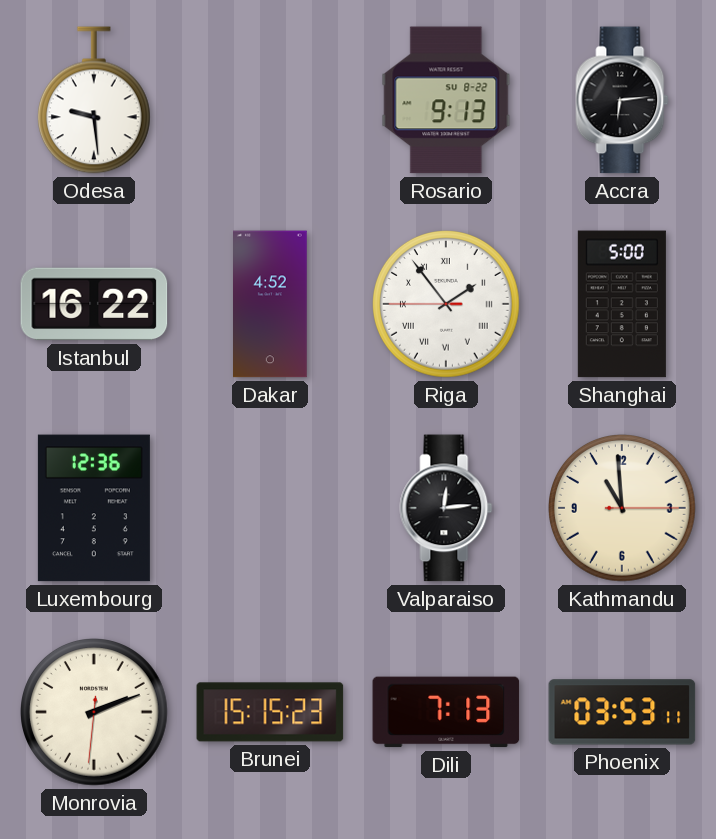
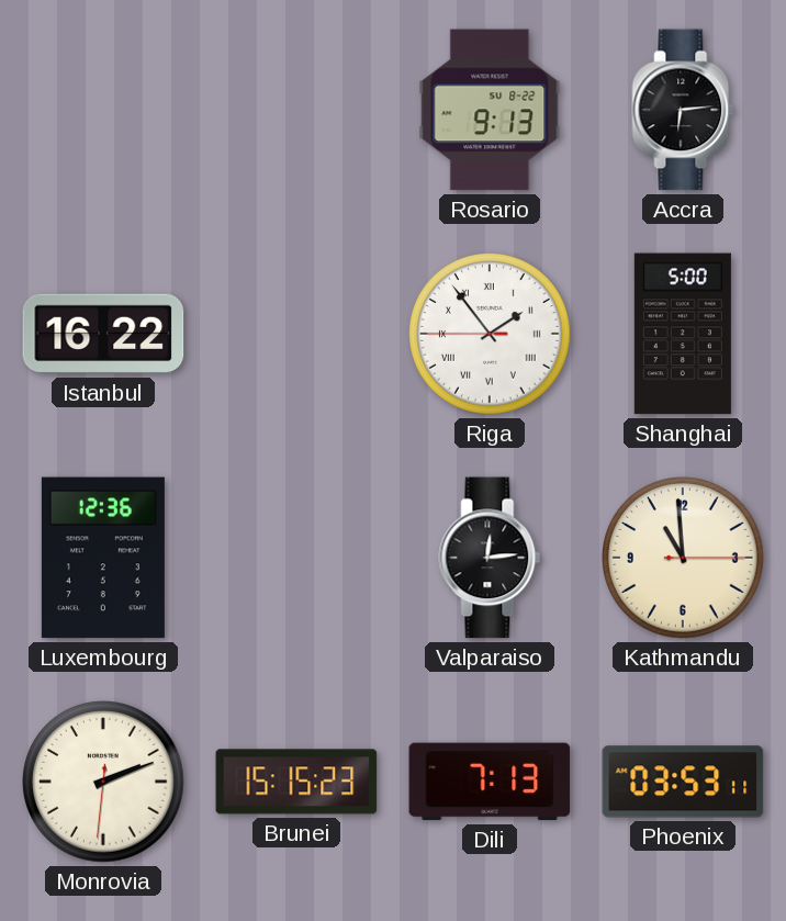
Odesa: 9:29 -> none
Dakar: 4:52 -> none
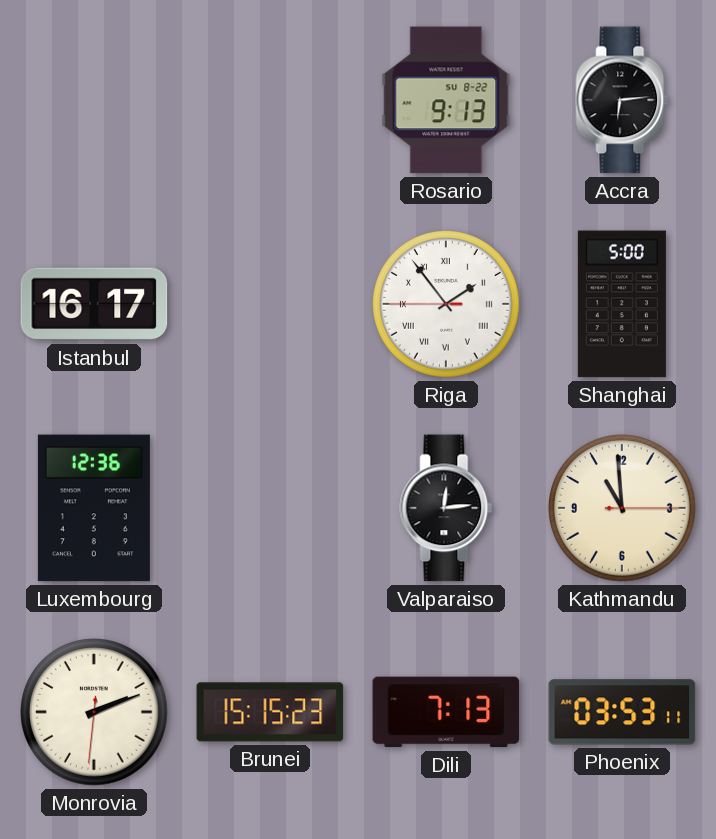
Istanbul: 16:22 -> 16:17
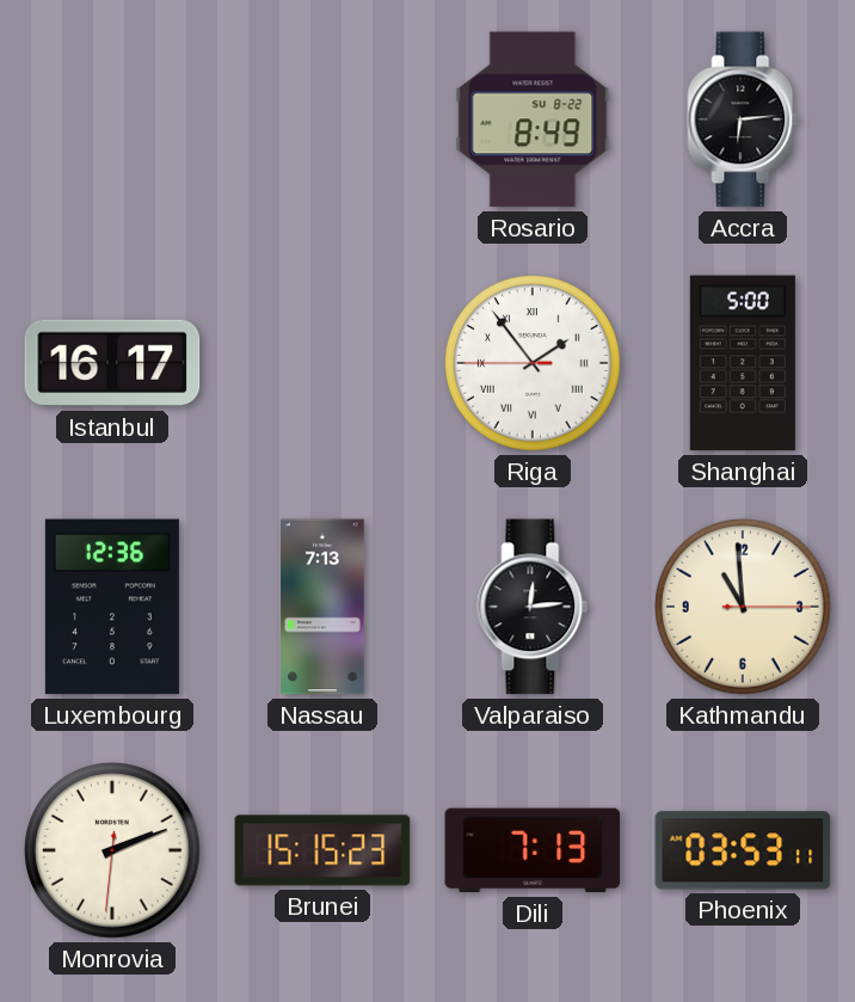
Rosario: 9:13 -> 8:49
Nassau: none -> 7:13
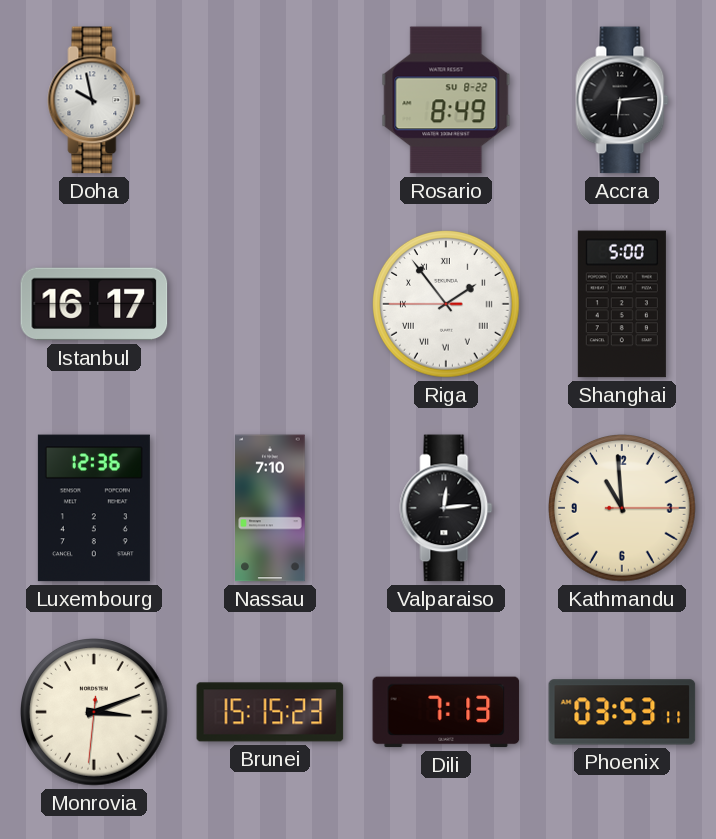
Doha: none -> 9:58
Nassau: 7:13 -> 7:10
Monrovia: 2:11 -> 3:11
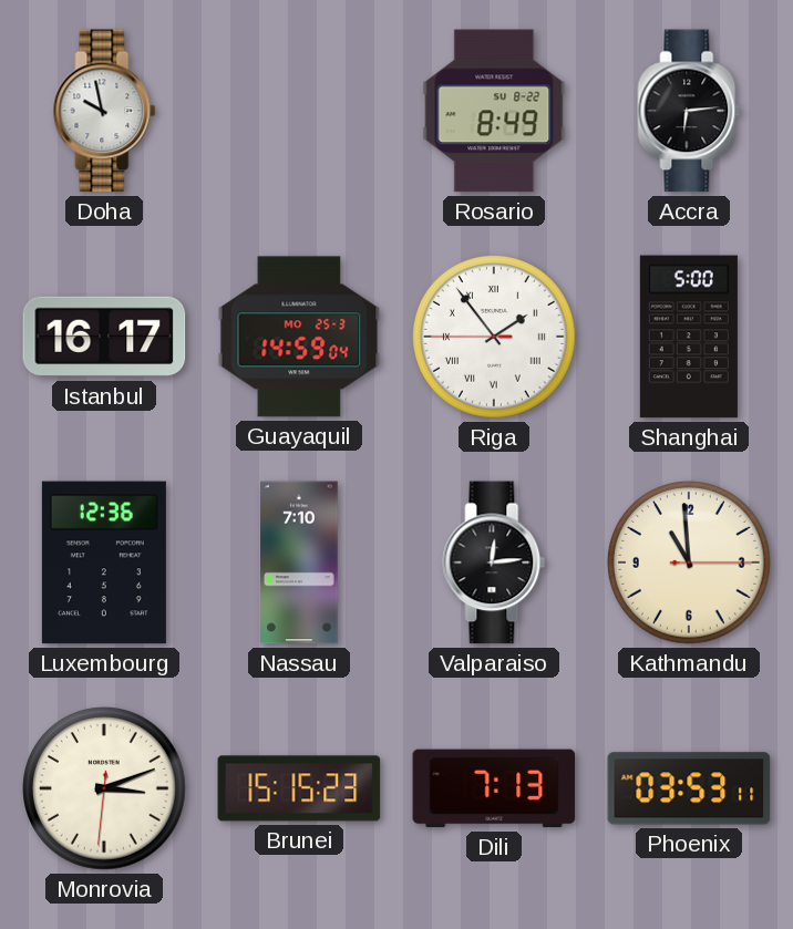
Guayaquil: none -> 14:59
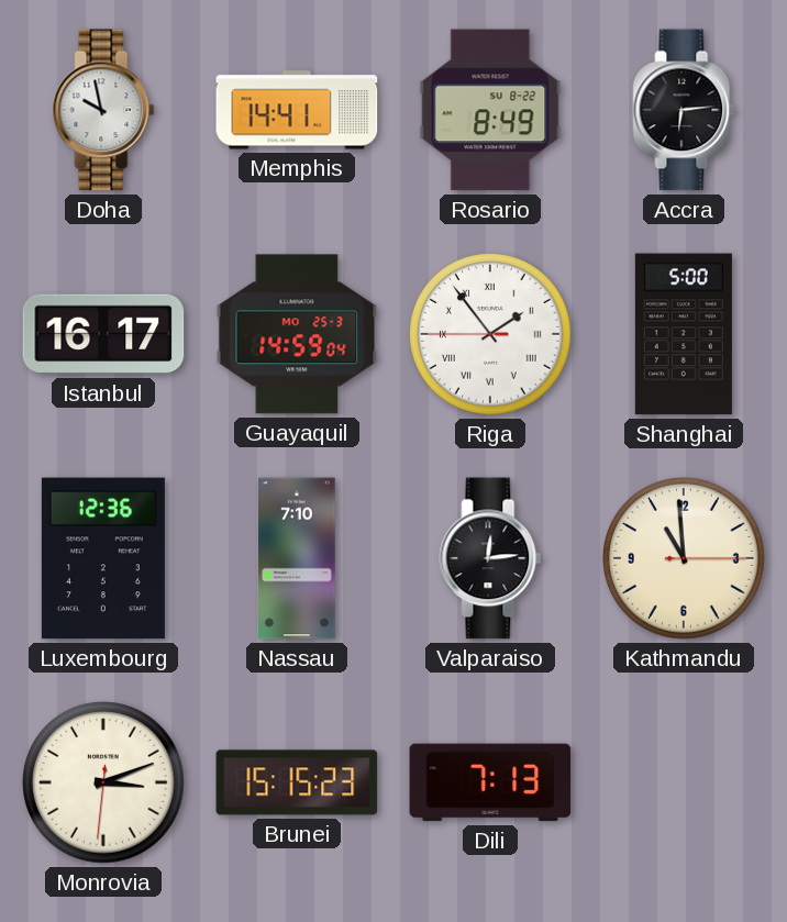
Memphis: none -> 14:41
Phoenix: 03:53 -> none
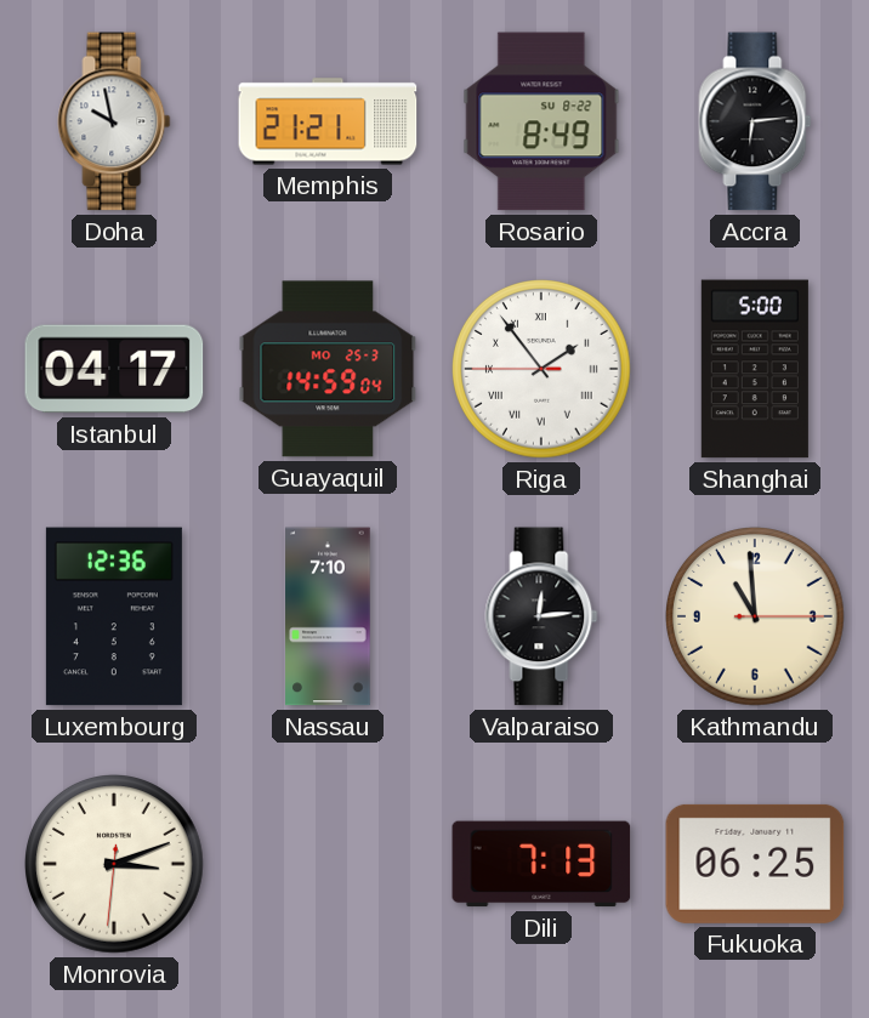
Memphis: 14:41 -> 21:21
Istanbul: 16:17 -> 04:17
Brunei: 15:15 -> none
Fukuoka: none -> 06:25
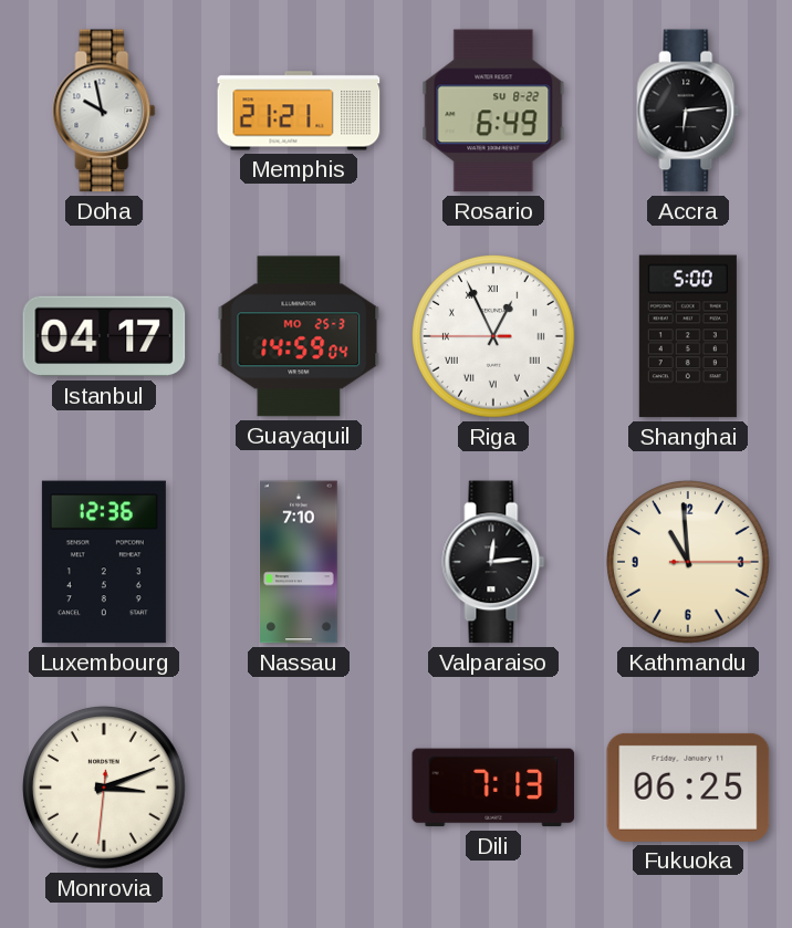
Rosario: 8:49 -> 6:49
Riga: 1:53 -> 12:55
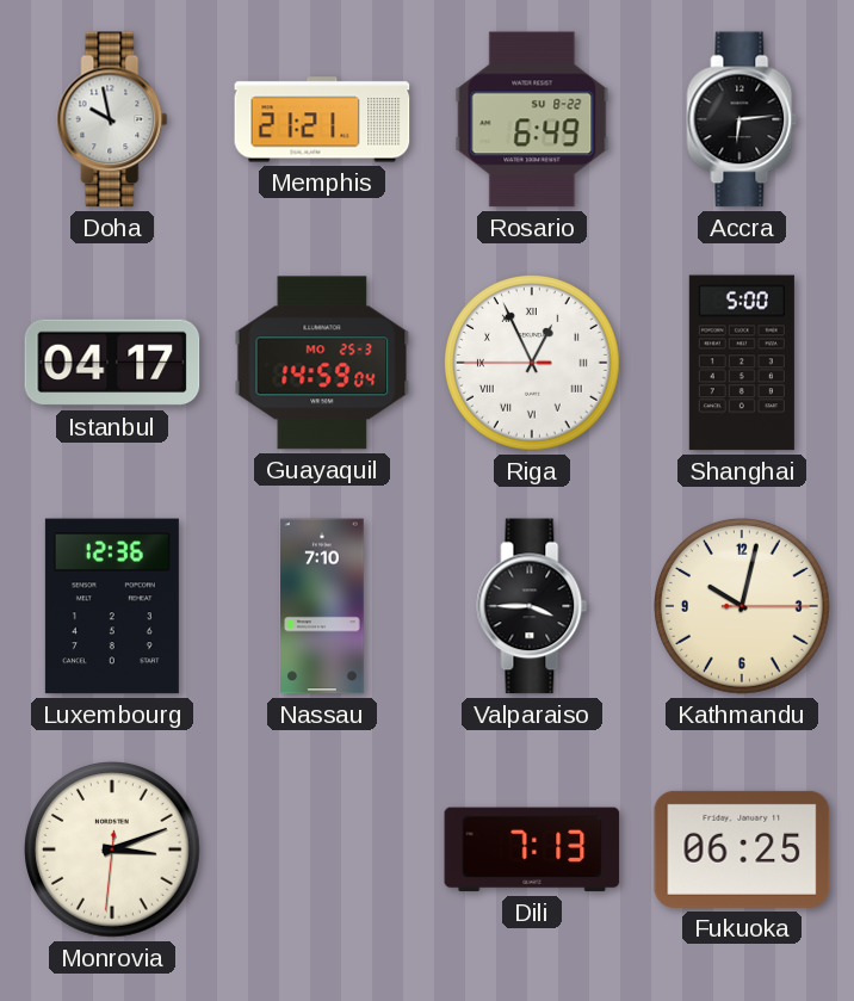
Valparaiso: 12:14 -> 3:45
Kathmandu: 10:59 -> 10:02
